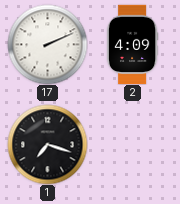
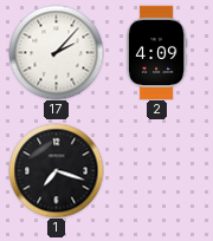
17: 2:11 -> 2:07
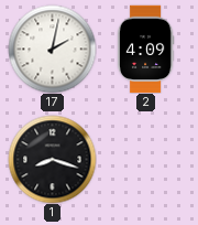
17: 2:07 -> 2:02
1: 7:18 -> 8:18
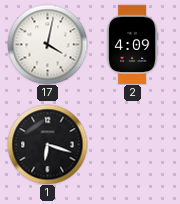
17: 2:02 -> 4:02
1: 8:18 -> 6:18
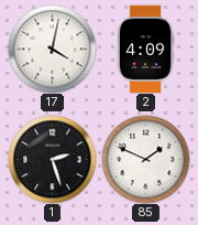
1: 6:18 -> 2:27
85: none -> 1:49
